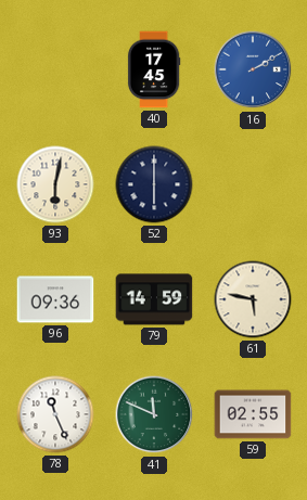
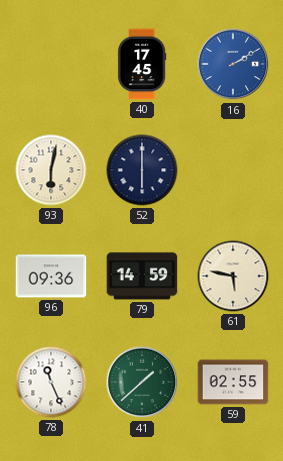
41: 11:49 -> 1:38
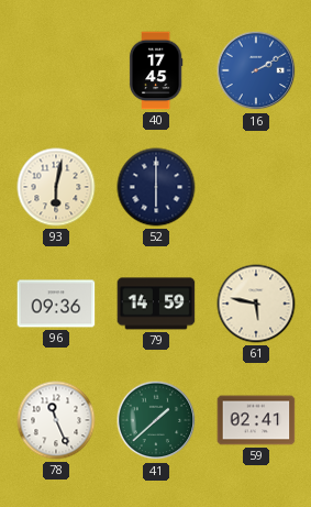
59: 02:55 -> 02:41
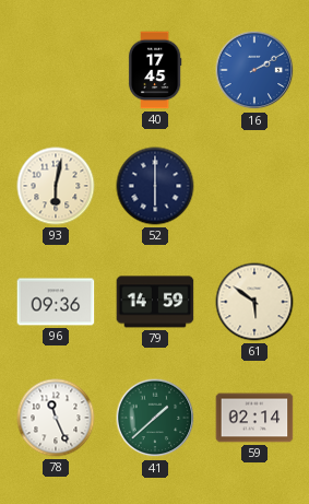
61: 5:47 -> 5:51
59: 02:41 -> 02:14
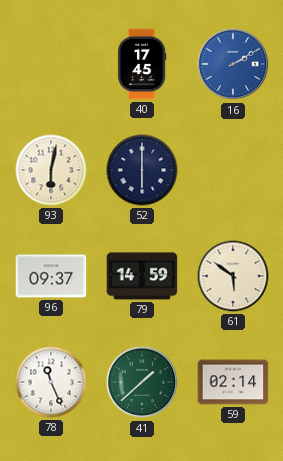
96: 09:36 -> 09:37
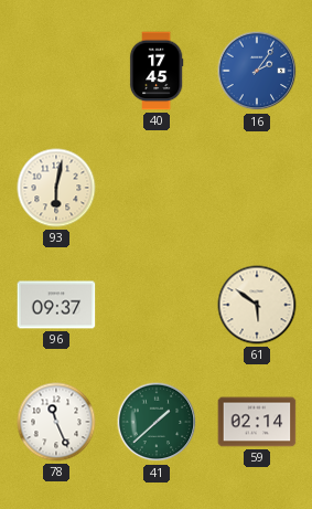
16: 2:10 -> 2:06
52: 6:00 -> none
79: 14:59 -> none
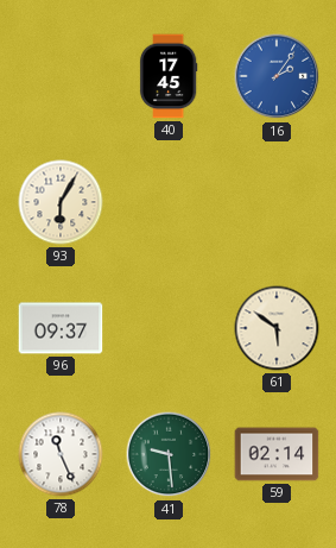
93: 6:02 -> 6:05
41: 1:38 -> 9:29
